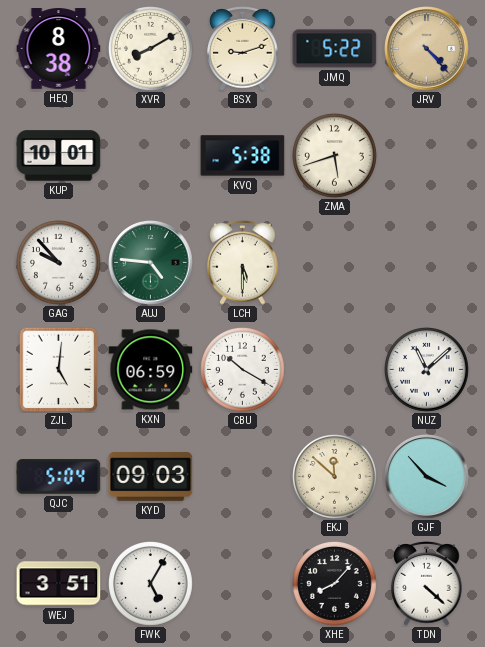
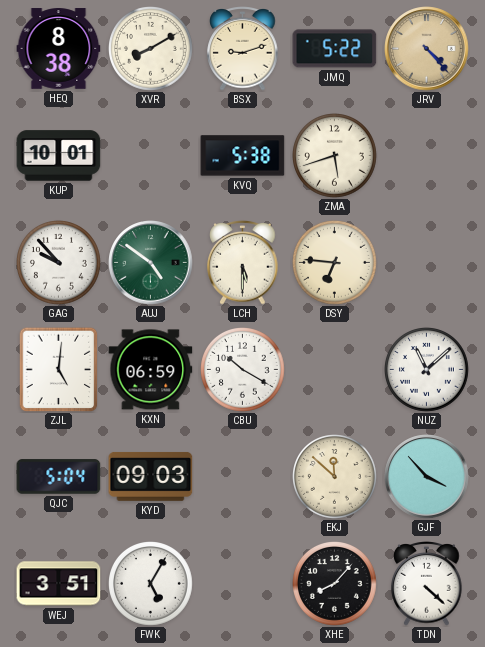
AUJ: 4:46 -> 4:51
DSY: none -> 6:46
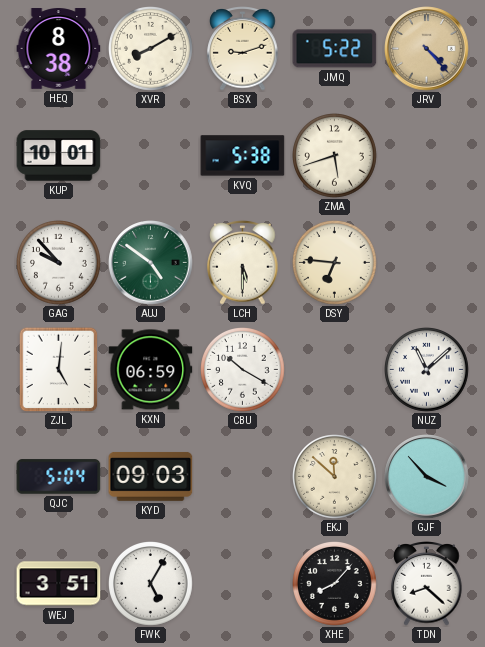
TDN: 4:22 -> 8:22
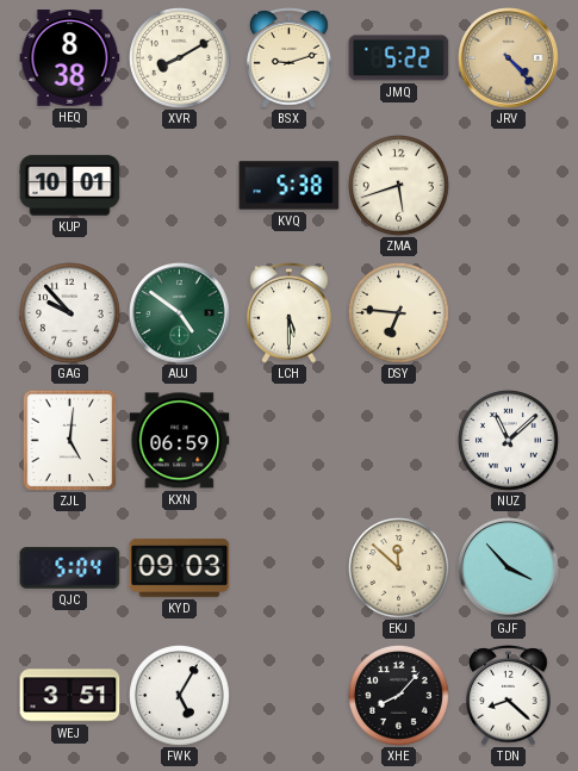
CBU: 10:20 -> none
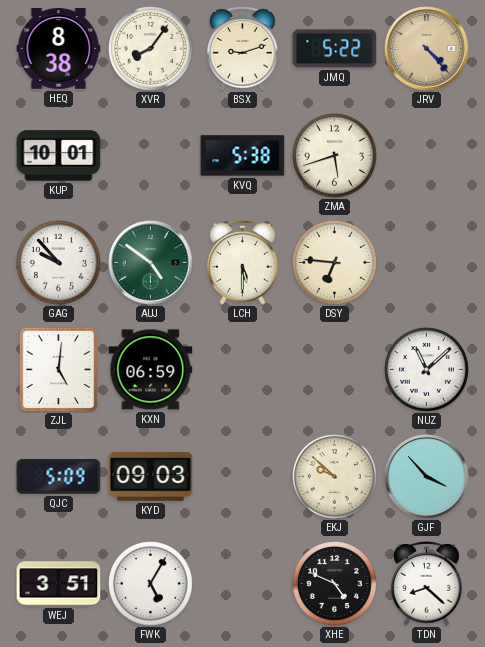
XVR: 8:10 -> 8:06
QJC: 5:04 -> 5:09
EKJ: 11:52 -> 9:52
XHE: 8:07 -> 4:49
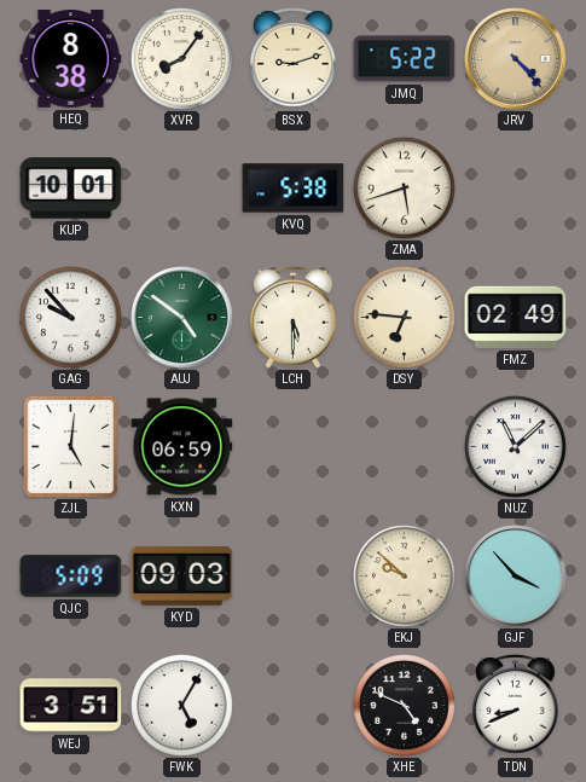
FMZ: none -> 02:49
TDN: 8:22 -> 8:41
